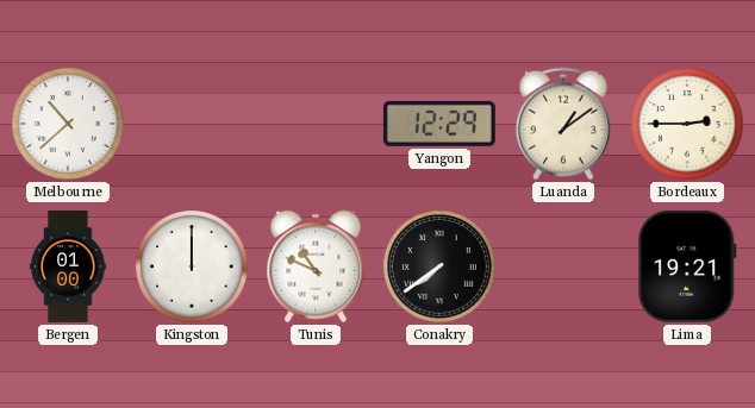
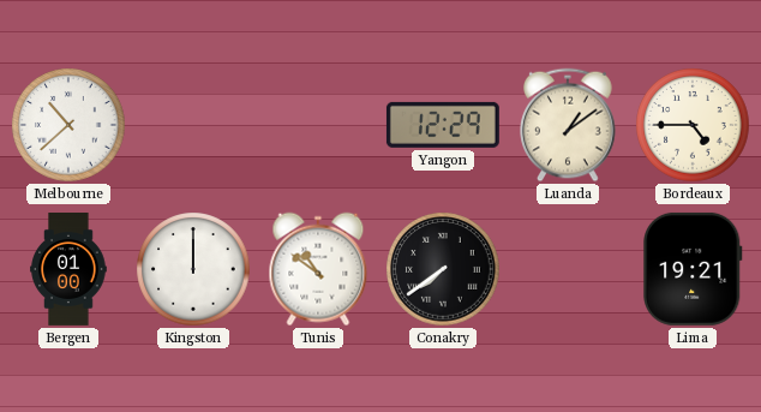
Bordeaux: 2:45 -> 4:45
Tunis: 10:49 -> 10:51
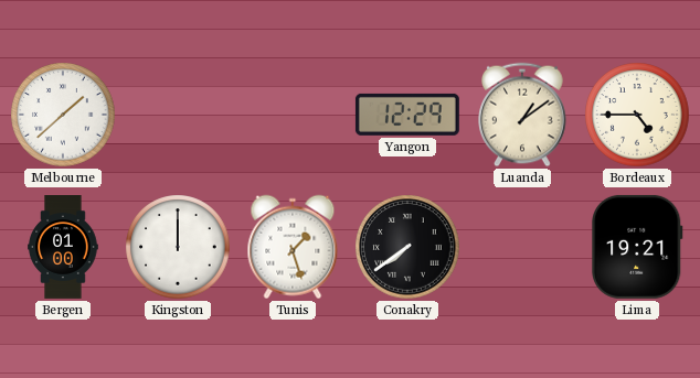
Melbourne: 10:38 -> 1:38
Tunis: 10:51 -> 1:27
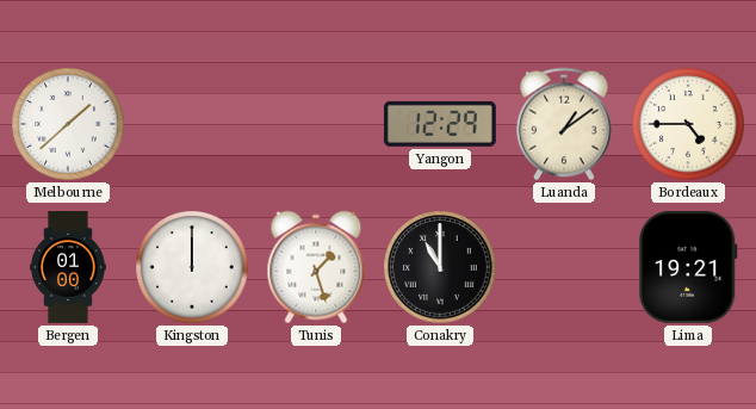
Conakry: 7:39 -> 11:00
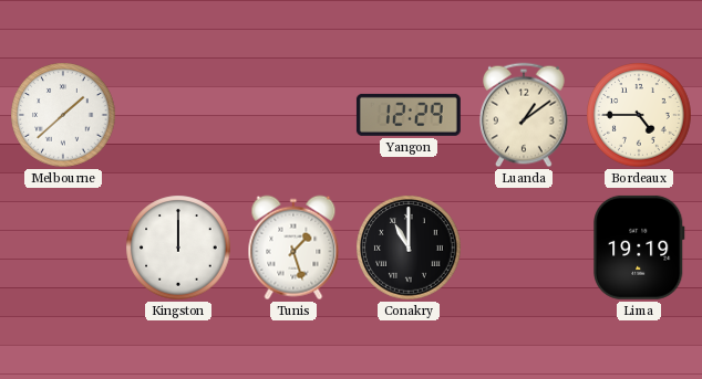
Bergen: 01:00 -> none
Lima: 19:21 -> 19:19
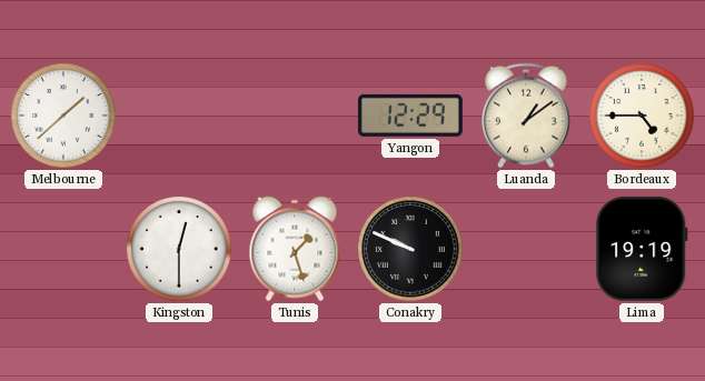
Kingston: 12:00 -> 12:30
Conakry: 11:00 -> 9:49
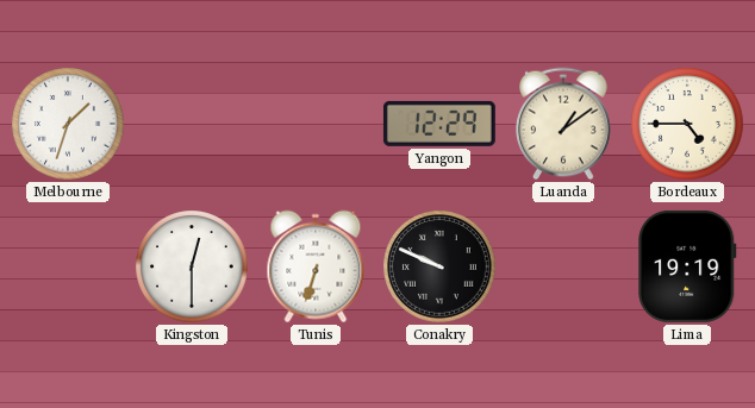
Melbourne: 1:38 -> 1:33
Tunis: 1:27 -> 6:33
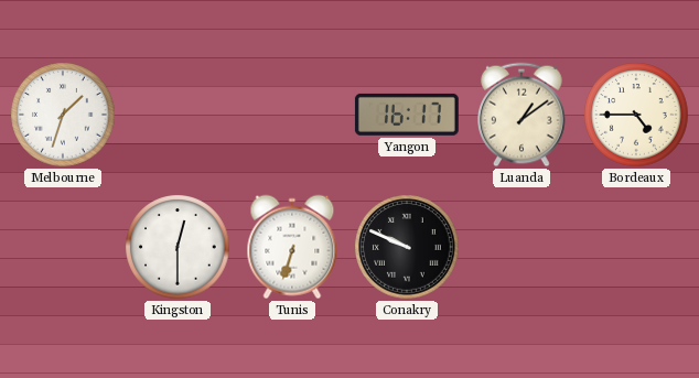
Yangon: 12:29 -> 16:17
Lima: 19:19 -> none
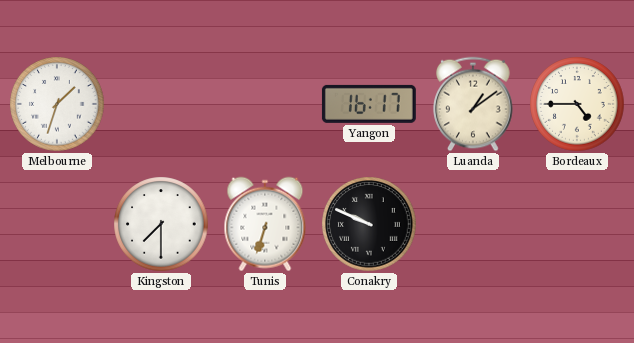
Kingston: 12:30 -> 7:30
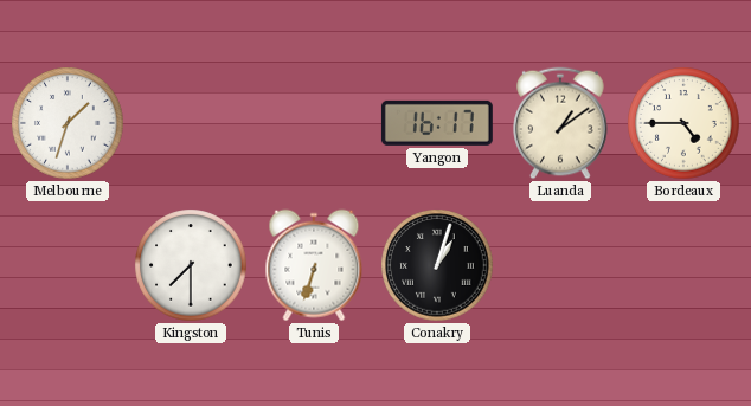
Conakry: 9:49 -> 1:03
